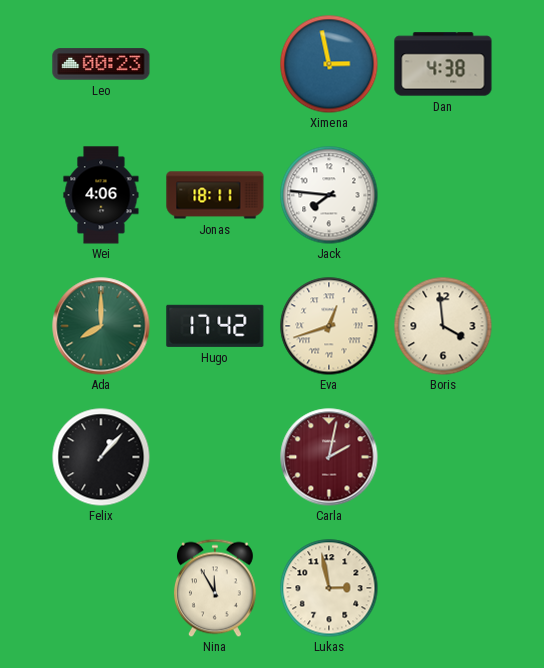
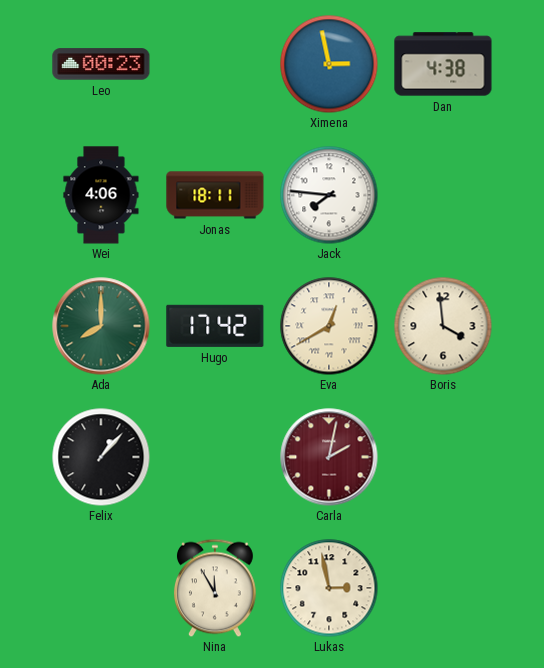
Eva: 12:42 -> 12:40
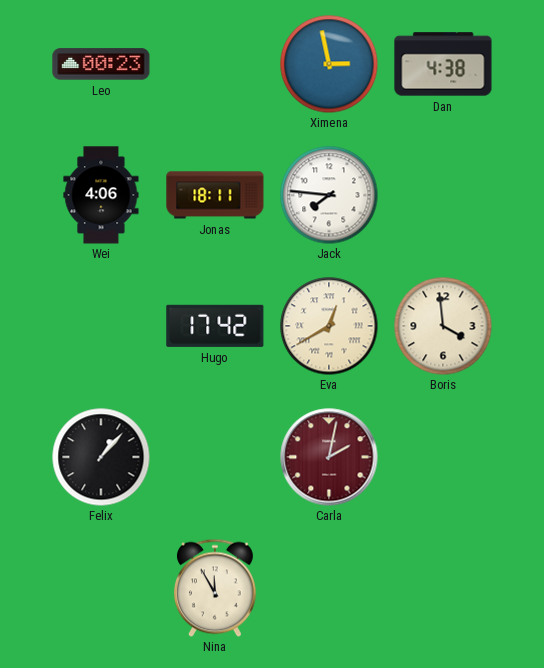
Ada: 8:00 -> none
Lukas: 2:58 -> none
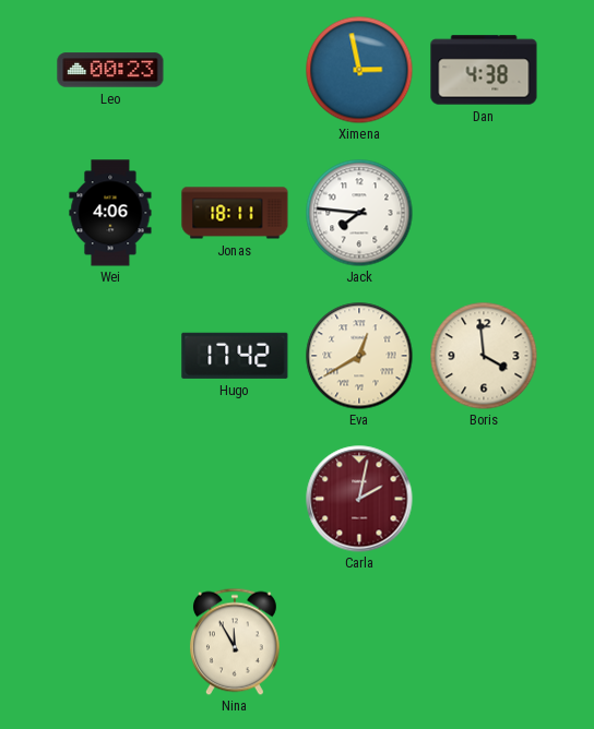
Felix: 1:07 -> none
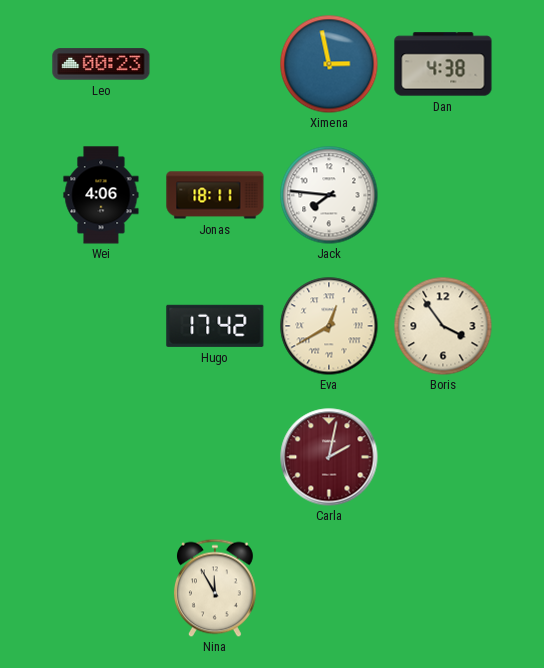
Boris: 3:59 -> 3:54
